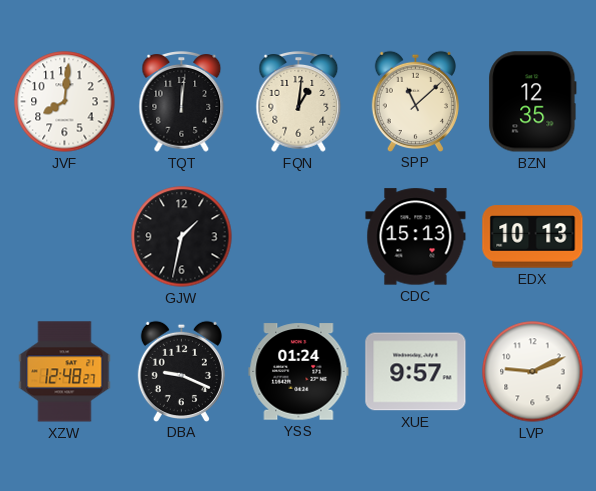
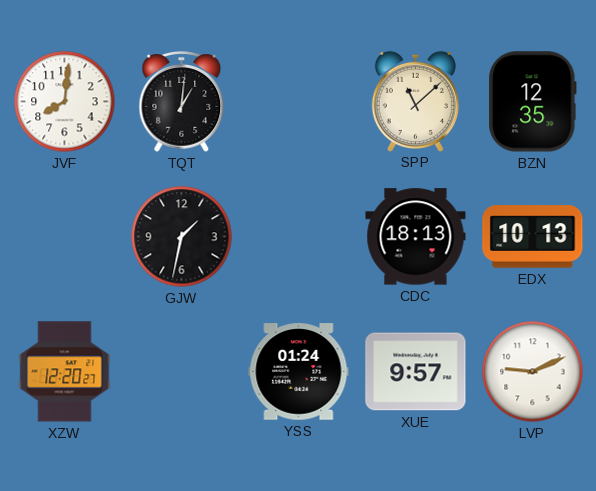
TQT: 12:01 -> 1:01
FQN: 1:01 -> none
CDC: 15:13 -> 18:13
XZW: 12:48 -> 12:20
DBA: 9:19 -> none
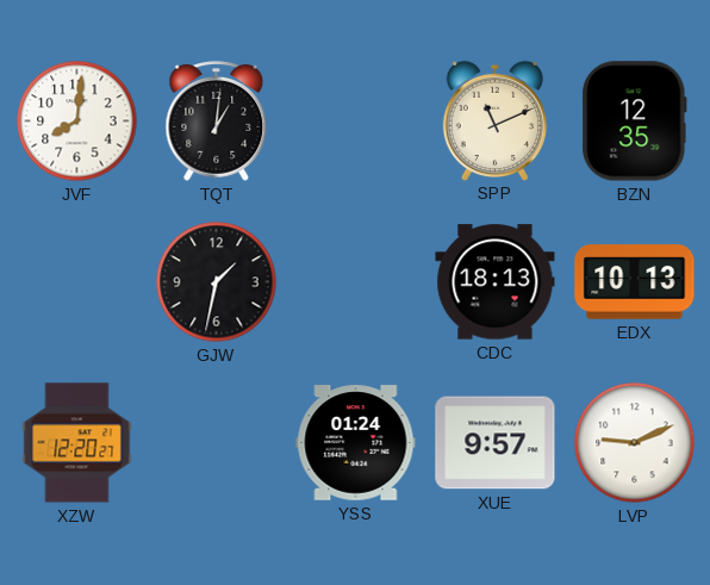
SPP: 11:08 -> 11:11
